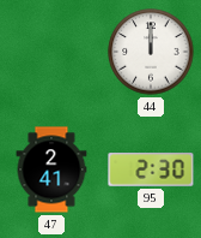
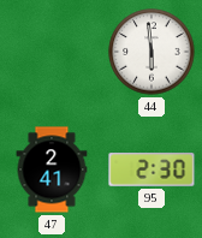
44: 12:00 -> 5:59
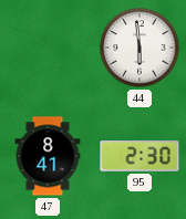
47: 2:41 -> 8:41
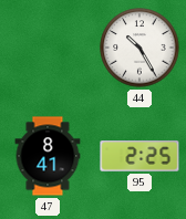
44: 5:59 -> 10:25
95: 2:30 -> 2:25
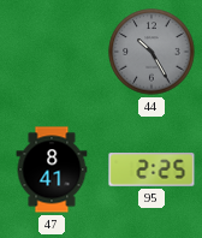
44 dial: white -> grey
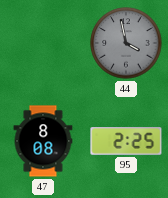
44: 10:25 -> 3:58
47: 8:41 -> 8:08
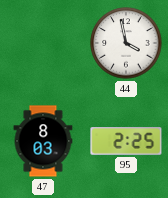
44 dial: grey -> white
47: 8:08 -> 8:03
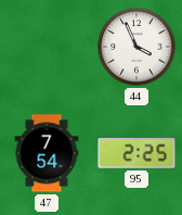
44: 3:58 -> 3:56
47: 8:03 -> 7:54
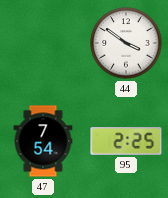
44: 3:56 -> 3:51
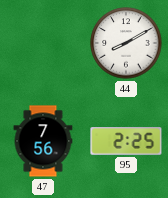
44: 3:51 -> 8:10
47: 7:54 -> 7:56
